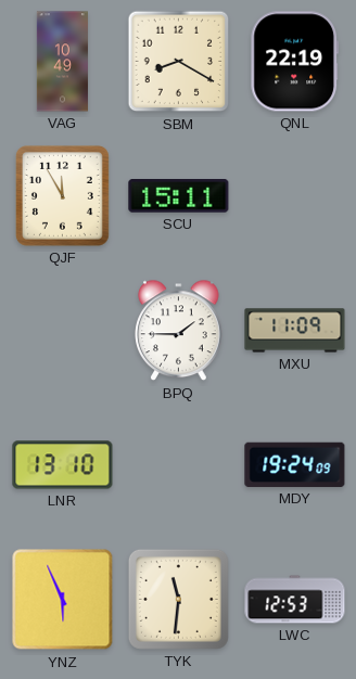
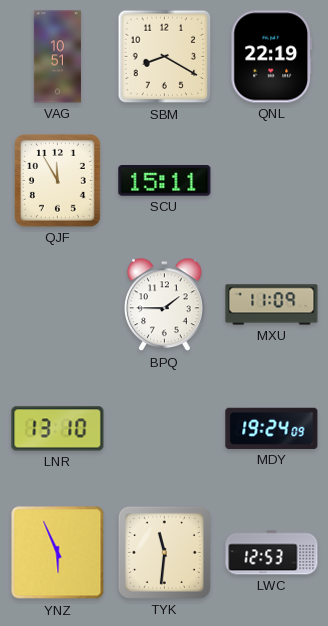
VAG: 10:49 -> 10:51
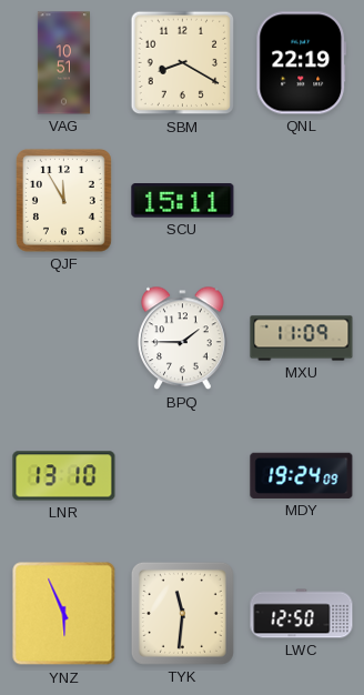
LWC: 12:53 -> 12:50
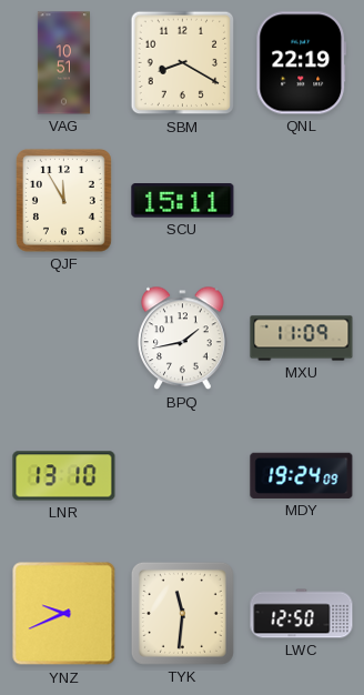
BPQ: 1:45 -> 1:43
YNZ: 5:56 -> 9:41
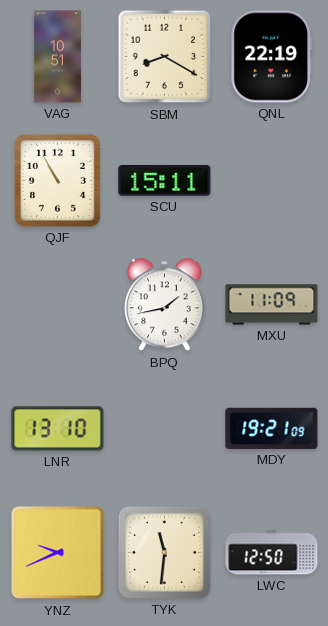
QJF: 11:55 -> 10:55
MDY: 19:24 -> 19:21
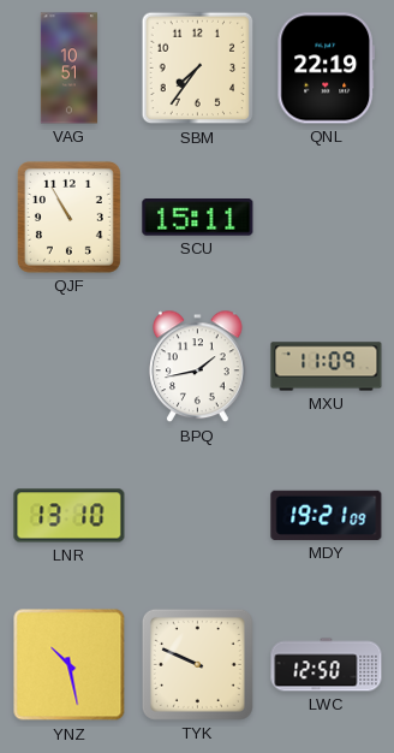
SBM: 8:20 -> 7:36
YNZ: 9:41 -> 10:28
TYK: 11:31 -> 9:49
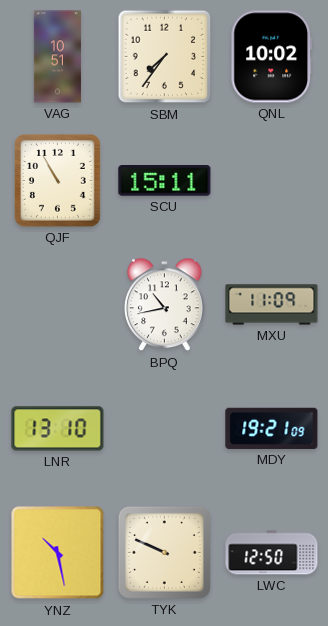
QNL: 22:19 -> 10:02
BPQ: 1:43 -> 10:43
